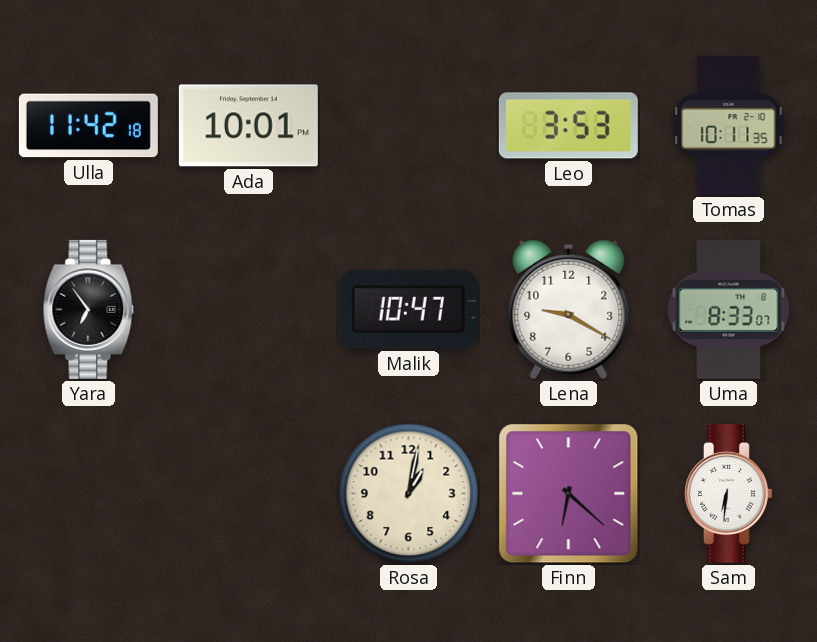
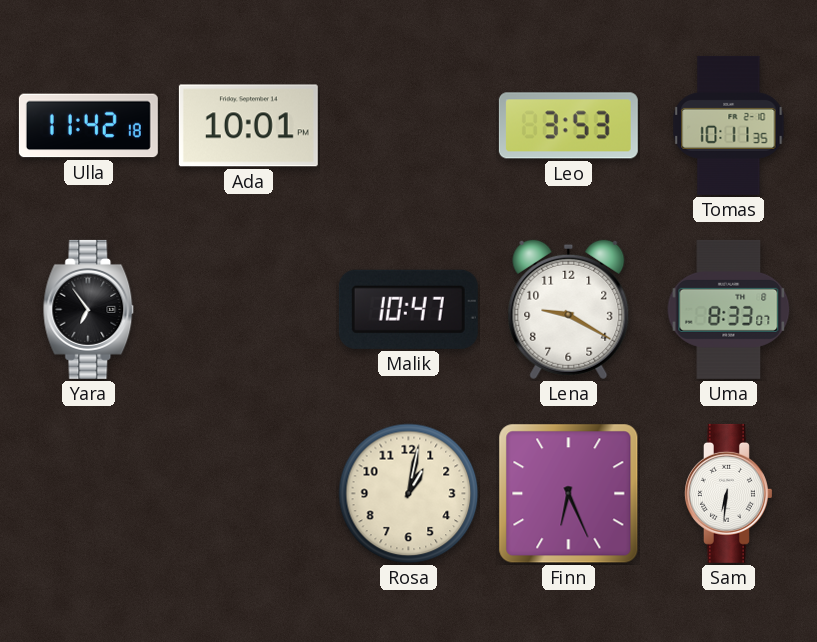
Finn: 6:22 -> 6:26
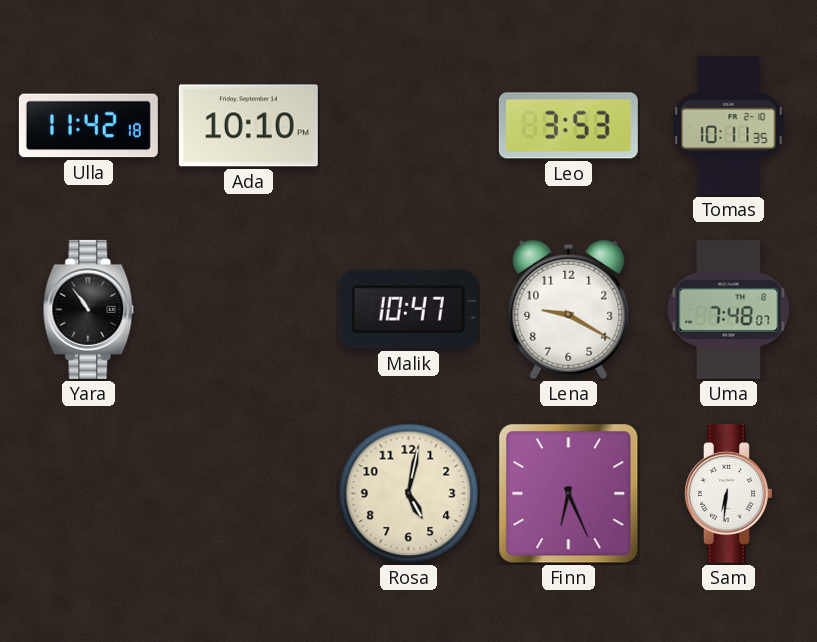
Ada: 10:01 -> 10:10
Yara: 6:54 -> 10:54
Uma: 8:33 -> 7:48
Rosa: 1:02 -> 5:02
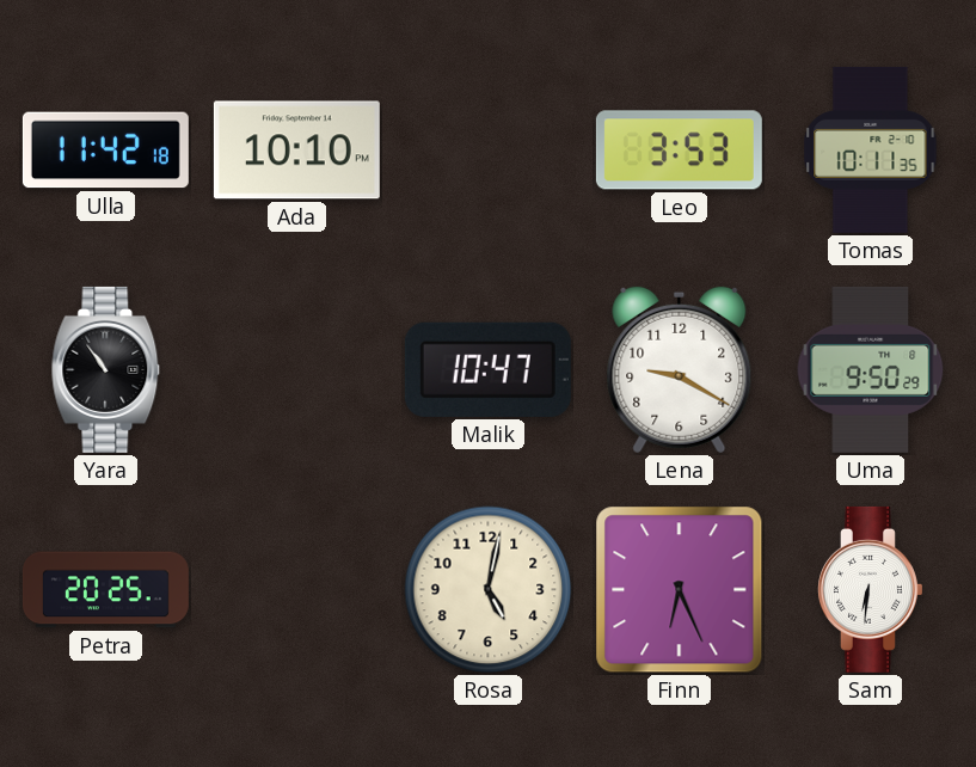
Uma: 7:48 -> 9:50
Petra: none -> 20:25
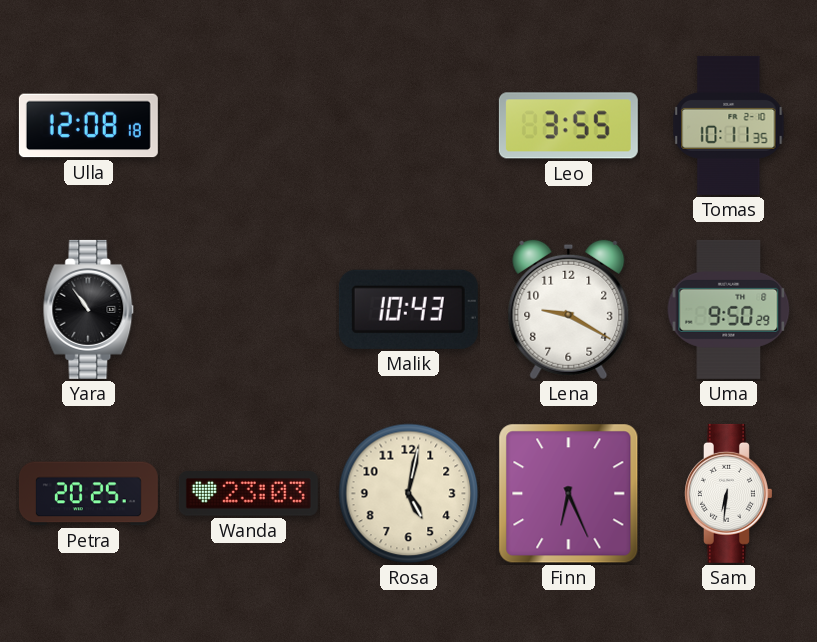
Ulla: 11:42 -> 12:08
Ada: 10:10 -> none
Leo: 3:53 -> 3:55
Malik: 10:47 -> 10:43
Wanda: none -> 23:03
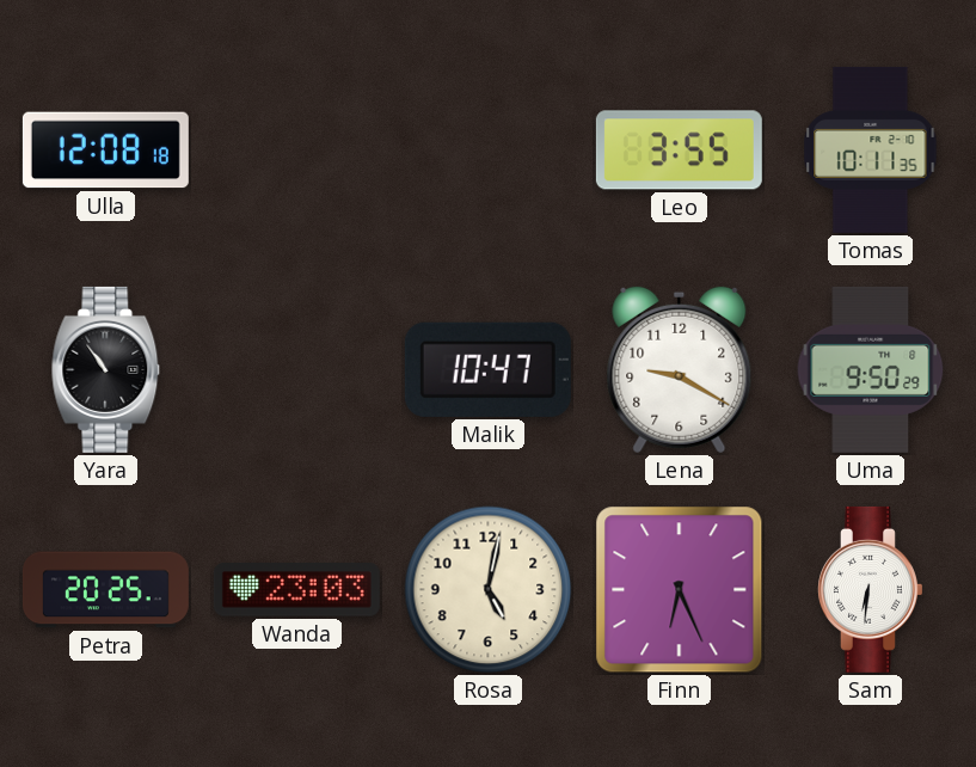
Malik: 10:43 -> 10:47
